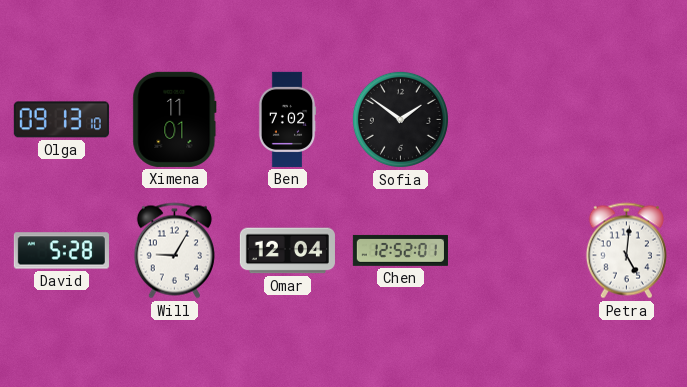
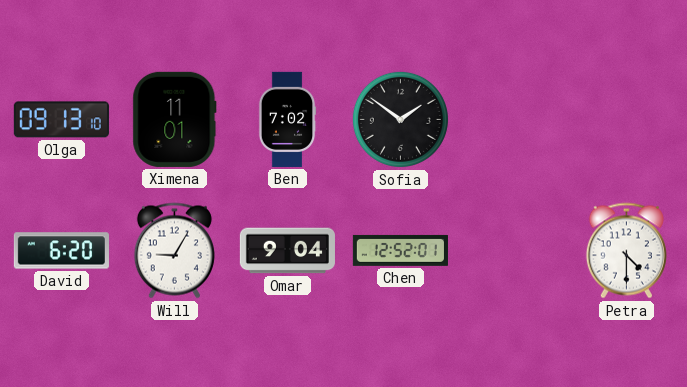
David: 5:28 -> 6:20
Omar: 12:04 -> 9:04
Petra: 5:01 -> 4:30
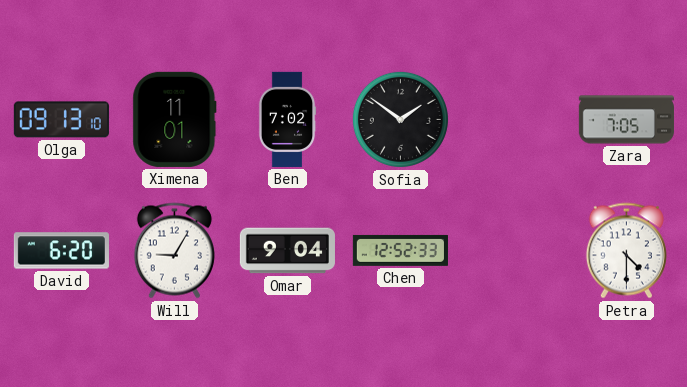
Zara: none -> 7:05
Chen: 12:52:01 -> 12:52:33
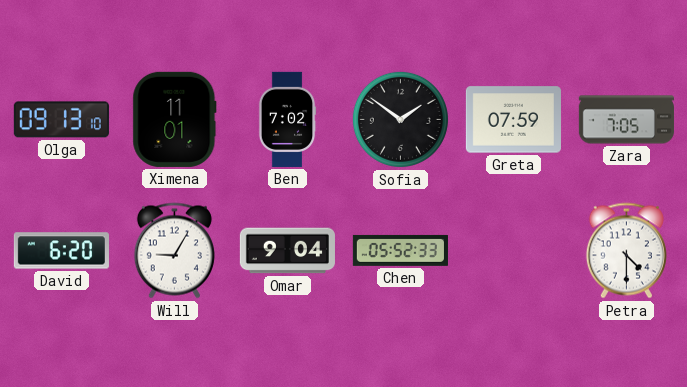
Greta: none -> 07:59
Chen: 12:52 -> 05:52
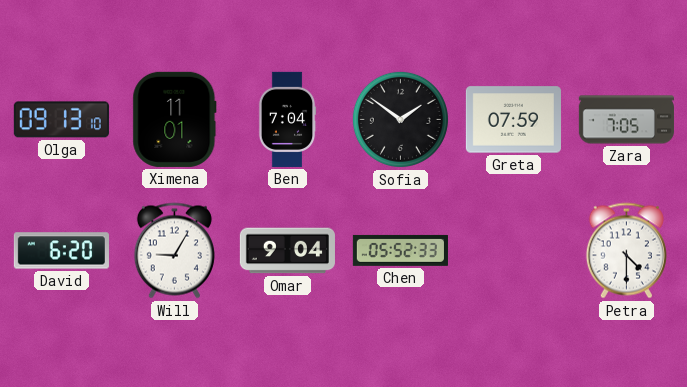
Ben: 7:02 -> 7:04
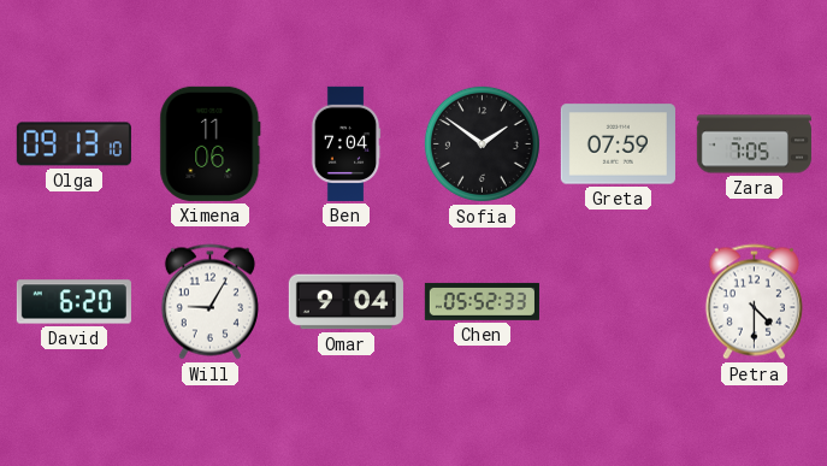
Ximena: 11:01 -> 11:06
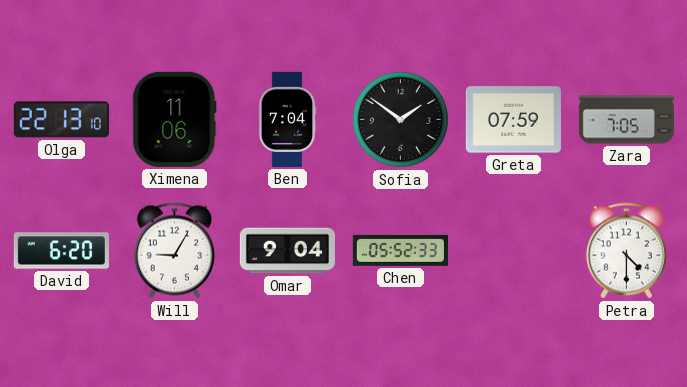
Olga: 09:13 -> 22:13
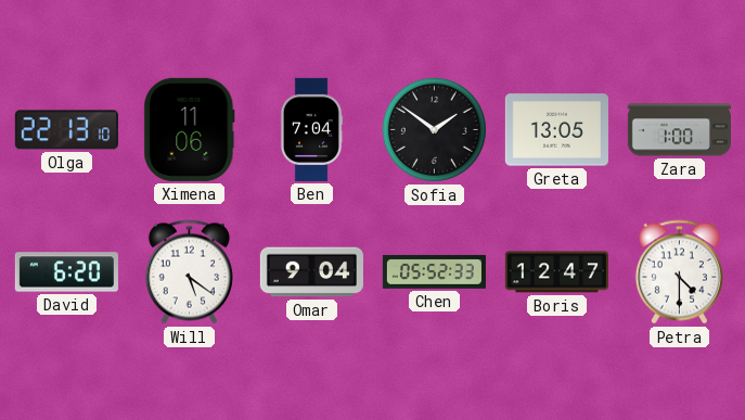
Greta: 07:59 -> 13:05
Zara: 7:05 -> 1:00
Will: 9:05 -> 5:21
Boris: none -> 12:47
